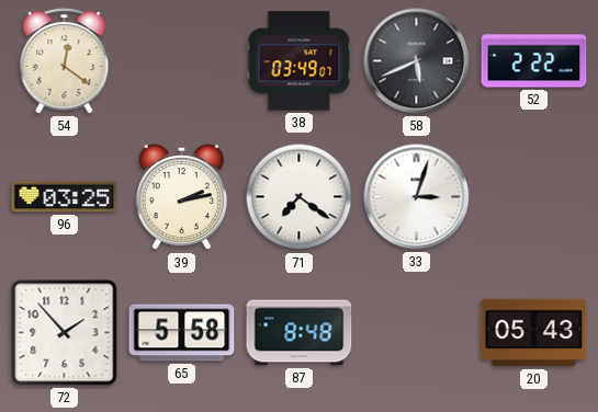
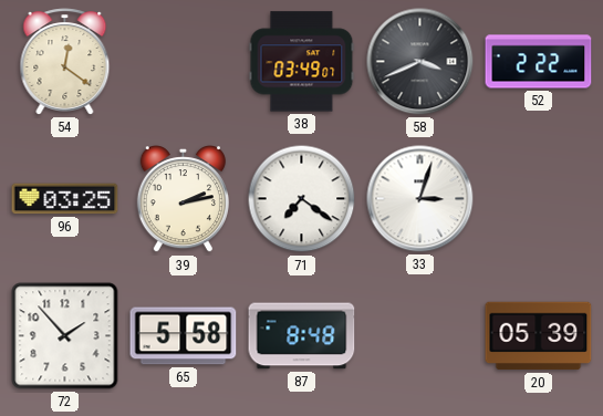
58: 5:41 -> 3:41
20: 05:43 -> 05:39
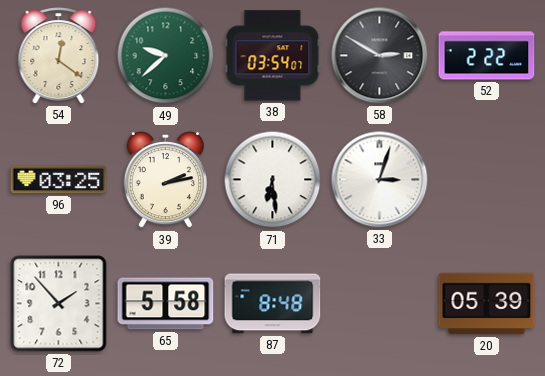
49: none -> 9:38
38: 03:49 -> 03:54
58: 3:41 -> 2:50
71: 7:21 -> 6:29
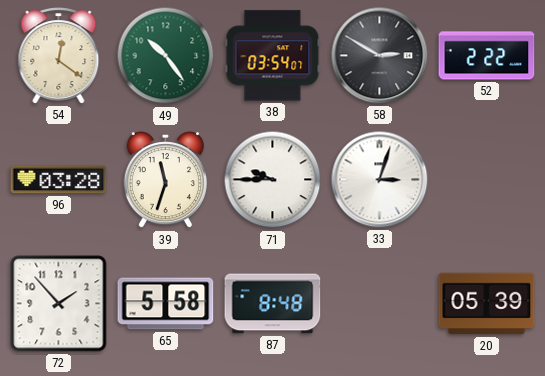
49: 9:38 -> 10:24
96: 03:25 -> 03:28
39: 2:13 -> 11:33
71: 6:29 -> 9:45
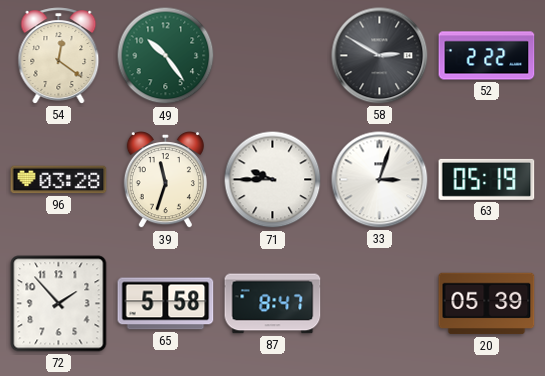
38: 03:54 -> none
63: none -> 05:19
87: 8:48 -> 8:47
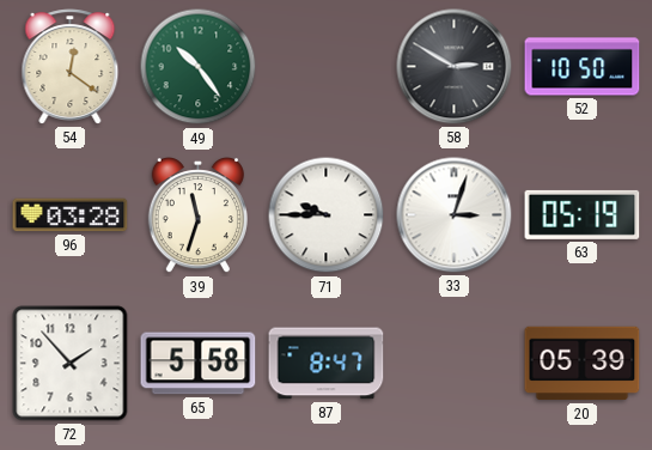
52: 2:22 -> 10:50
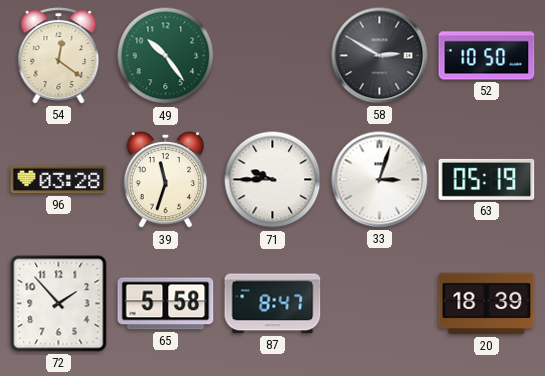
20: 05:39 -> 18:39
